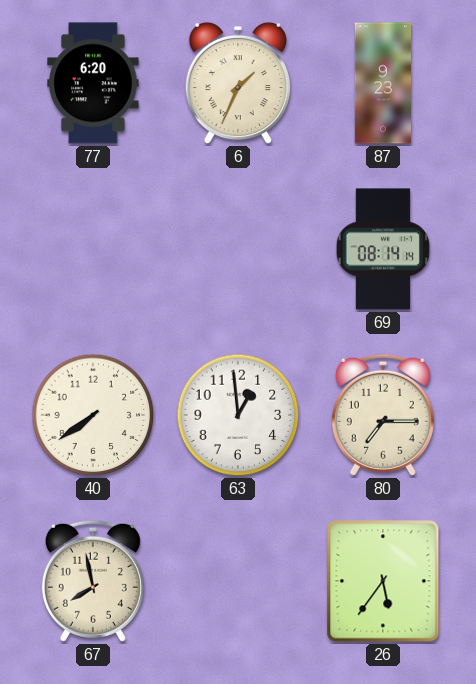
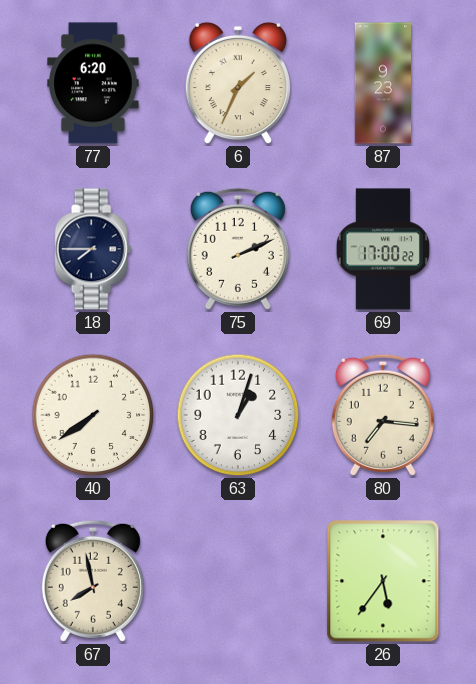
18: none -> 7:45
75: none -> 2:11
69: 08:14 -> 17:00
63: 12:59 -> 1:03
80: 7:15 -> 7:16
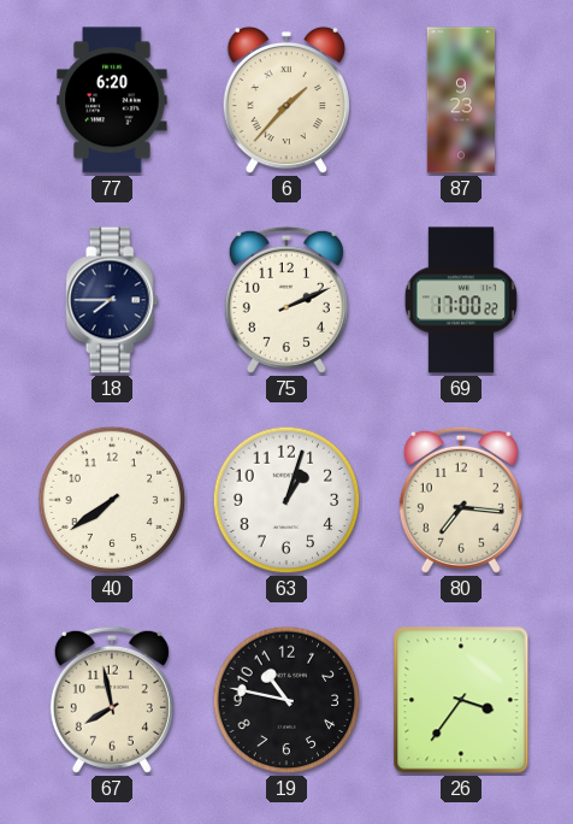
6: 1:34 -> 1:37
19: none -> 10:47
26: 5:36 -> 3:36
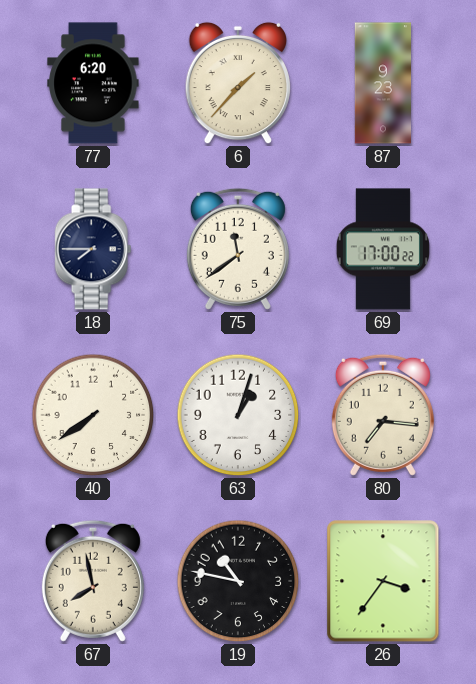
75: 2:11 -> 11:39
